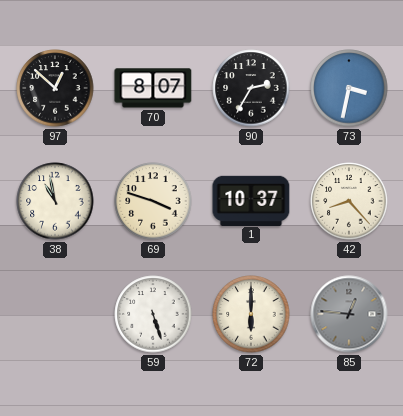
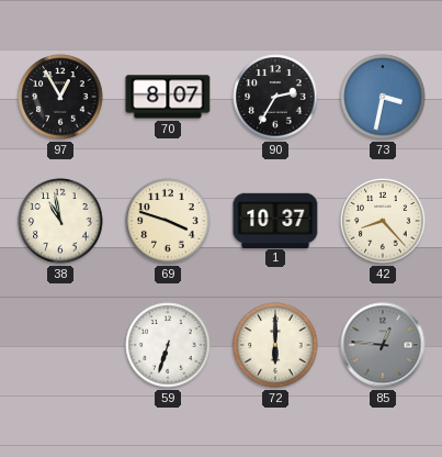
97: 12:52 -> 12:55
59: 5:27 -> 6:33
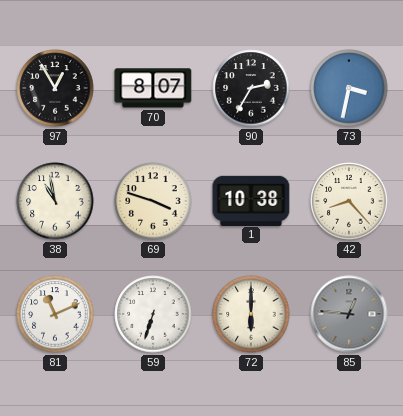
1: 10:37 -> 10:38
81: none -> 11:11
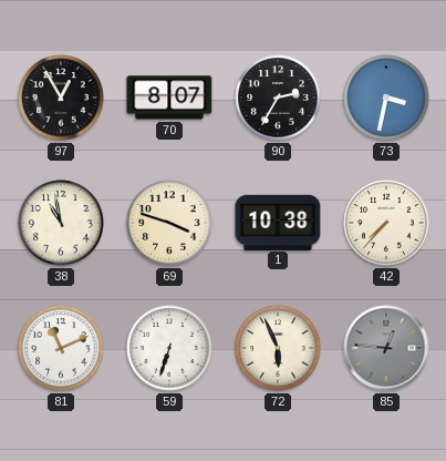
42: 8:23 -> 7:37
72: 6:00 -> 5:56
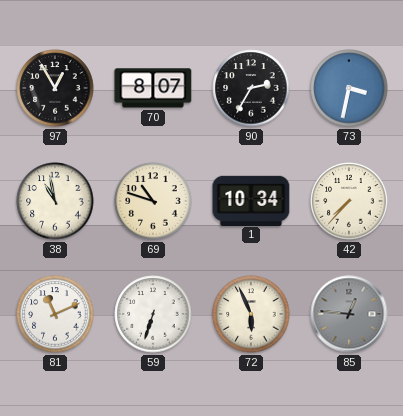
69: 3:48 -> 10:48
1: 10:38 -> 10:34
